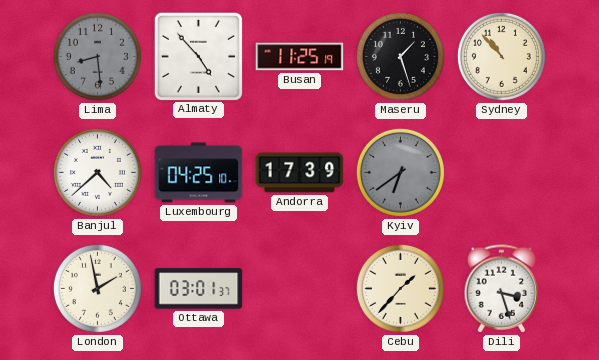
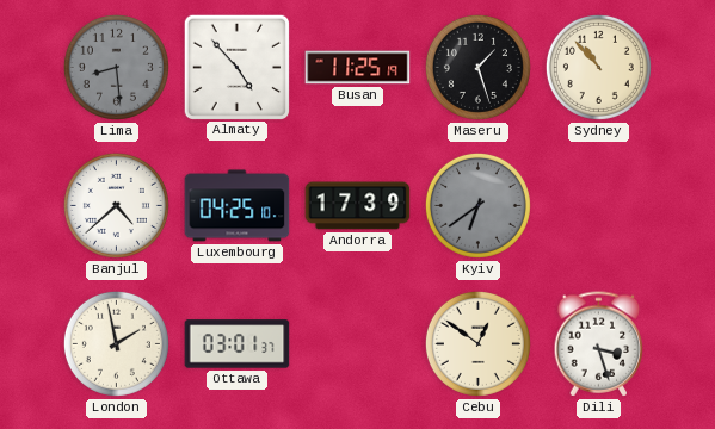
Cebu: 1:37 -> 12:51
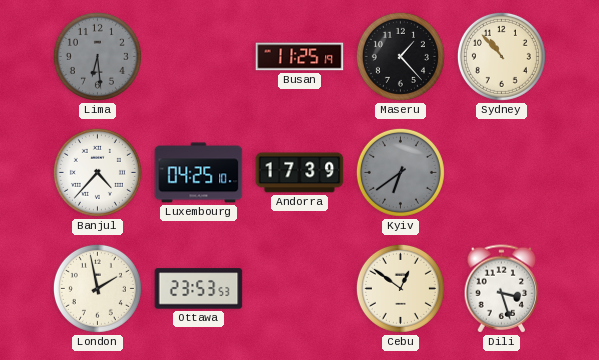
Lima: 8:29 -> 6:29
Almaty: 4:53 -> none
Maseru: 1:27 -> 1:23
Banjul: 4:38 -> 4:37
Ottawa: 03:01 -> 23:53
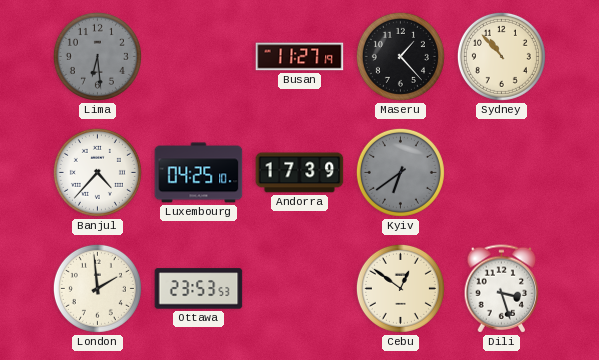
Busan: 11:25 -> 11:27
London: 1:58 -> 1:59
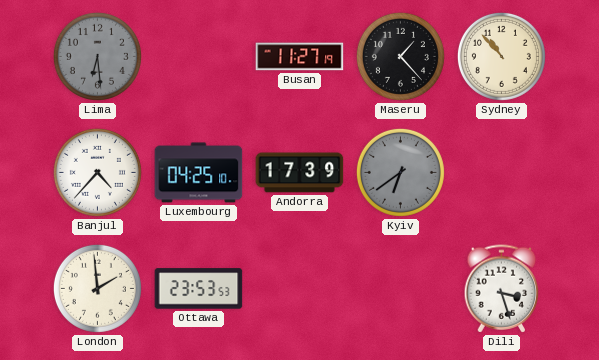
Cebu: 12:51 -> none
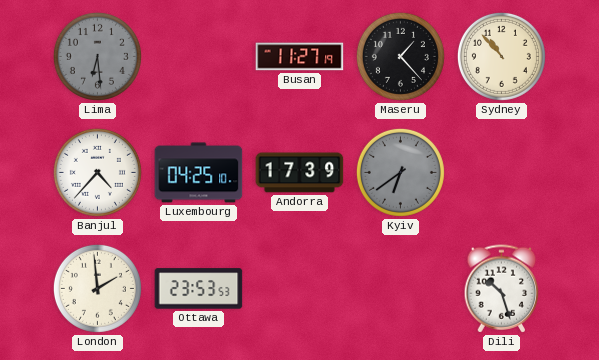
Dili: 3:27 -> 10:27
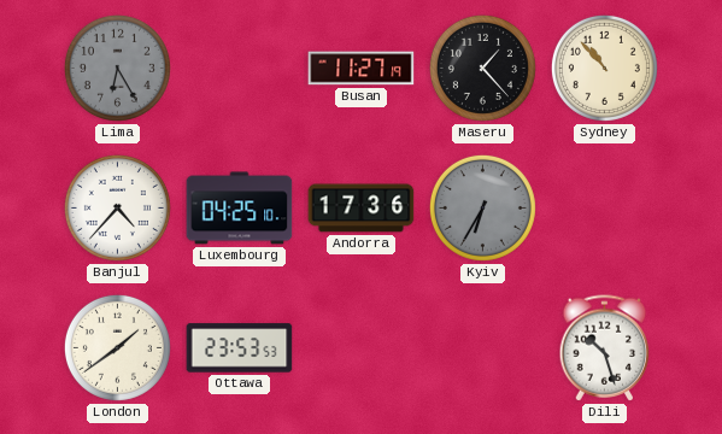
Lima: 6:29 -> 6:25
Andorra: 17:39 -> 17:36
Kyiv: 6:39 -> 6:35
London: 1:59 -> 1:39
